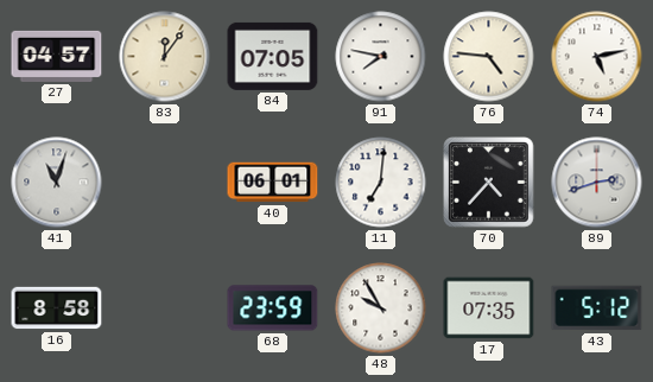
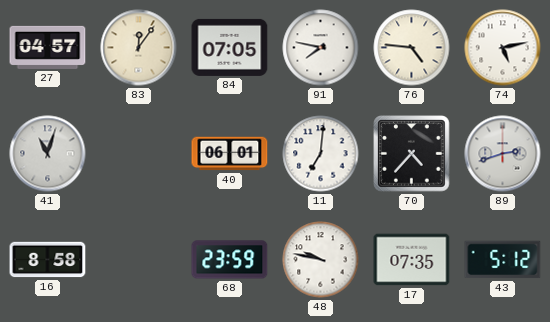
48: 9:55 -> 9:47
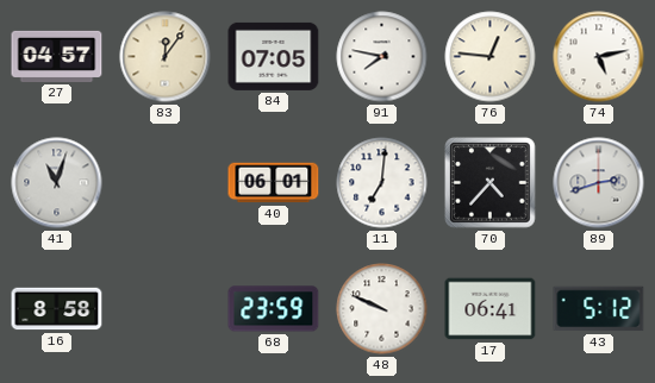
76: 4:46 -> 12:46
48: 9:47 -> 9:49
17: 07:35 -> 06:41
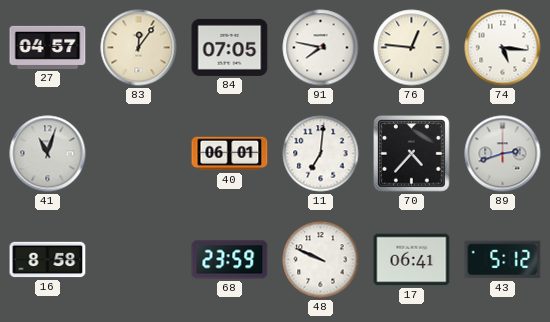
74: 5:13 -> 5:16
